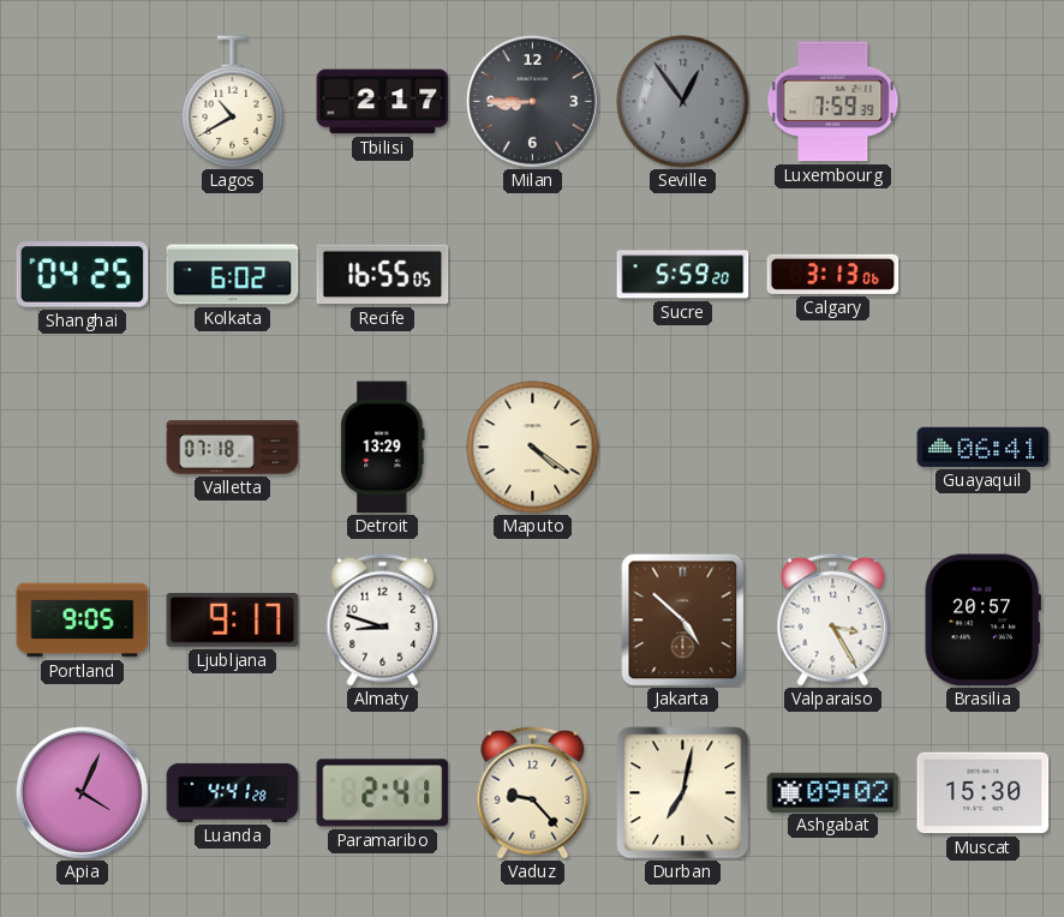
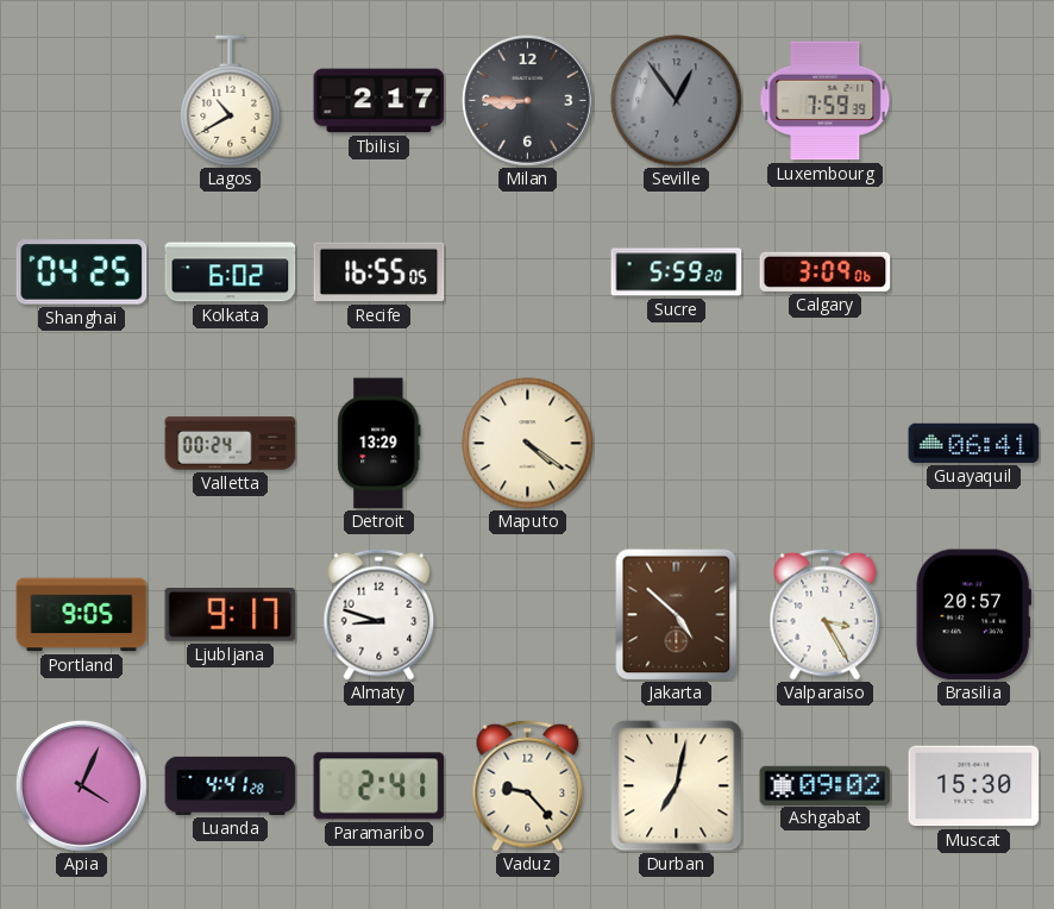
Calgary: 3:13 -> 3:09
Valletta: 07:18 -> 00:24
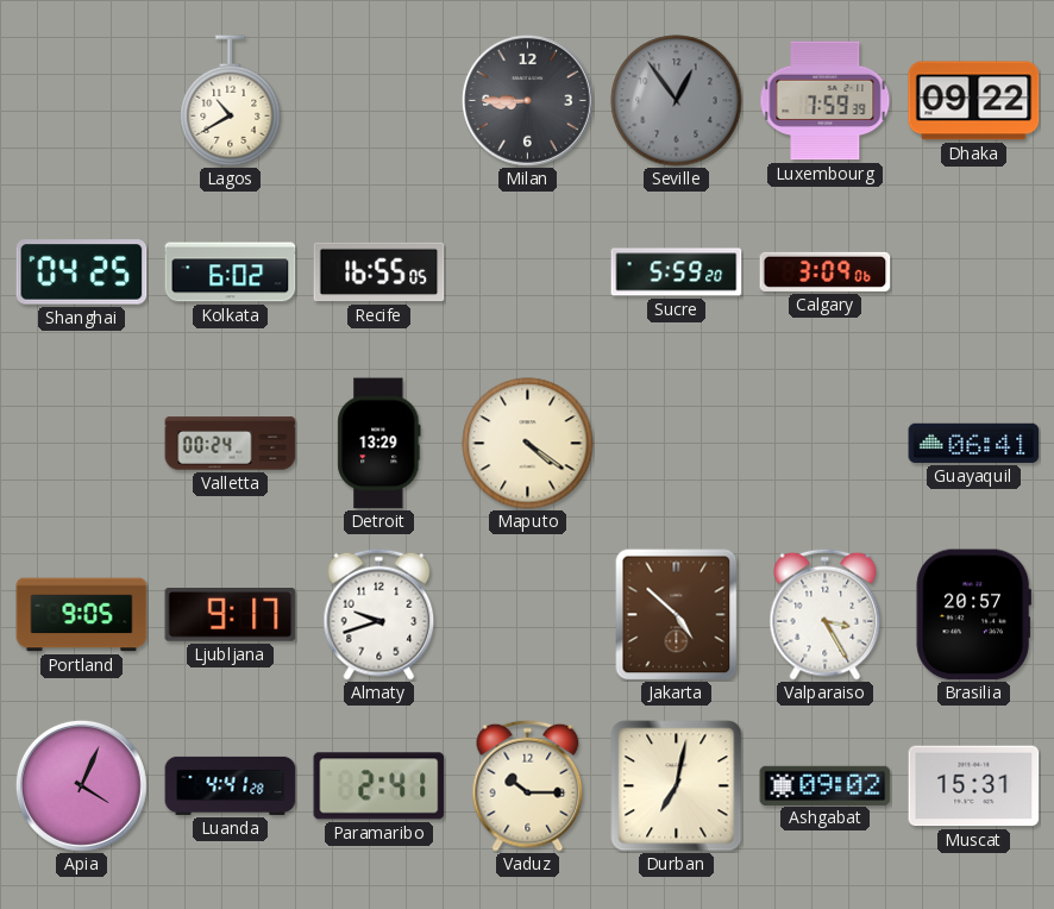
Tbilisi: 2:17 -> none
Dhaka: none -> 09:22
Almaty: 8:48 -> 9:42
Vaduz: 9:23 -> 10:15
Muscat: 15:30 -> 15:31
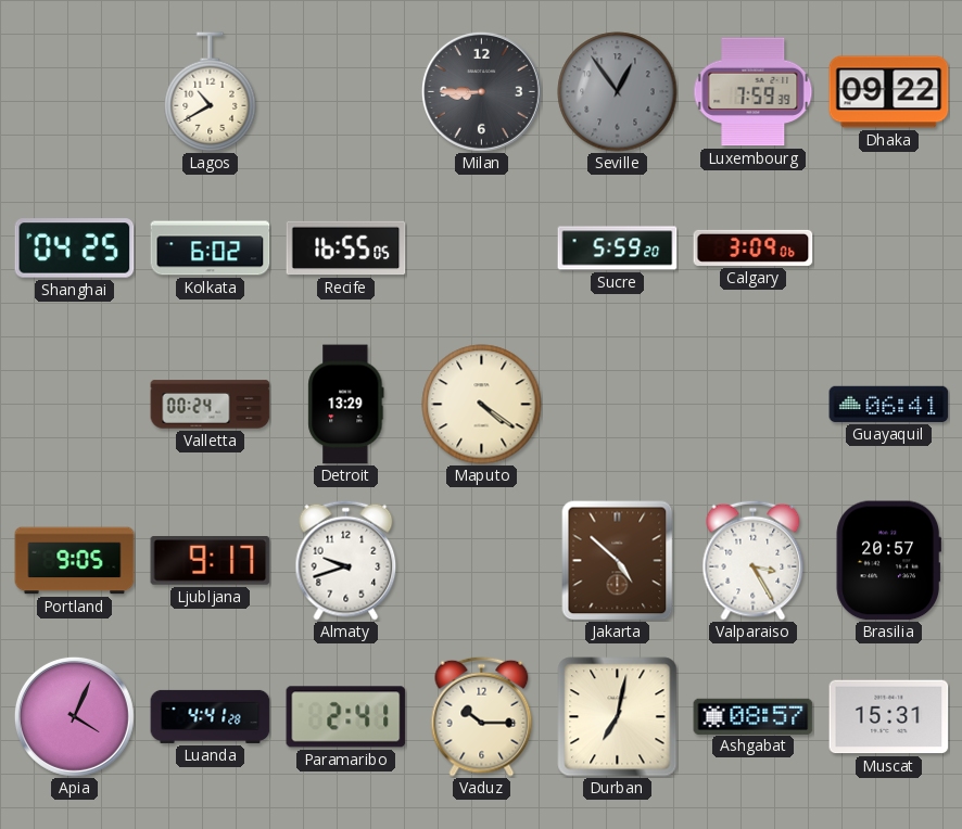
Ashgabat: 09:02 -> 08:57
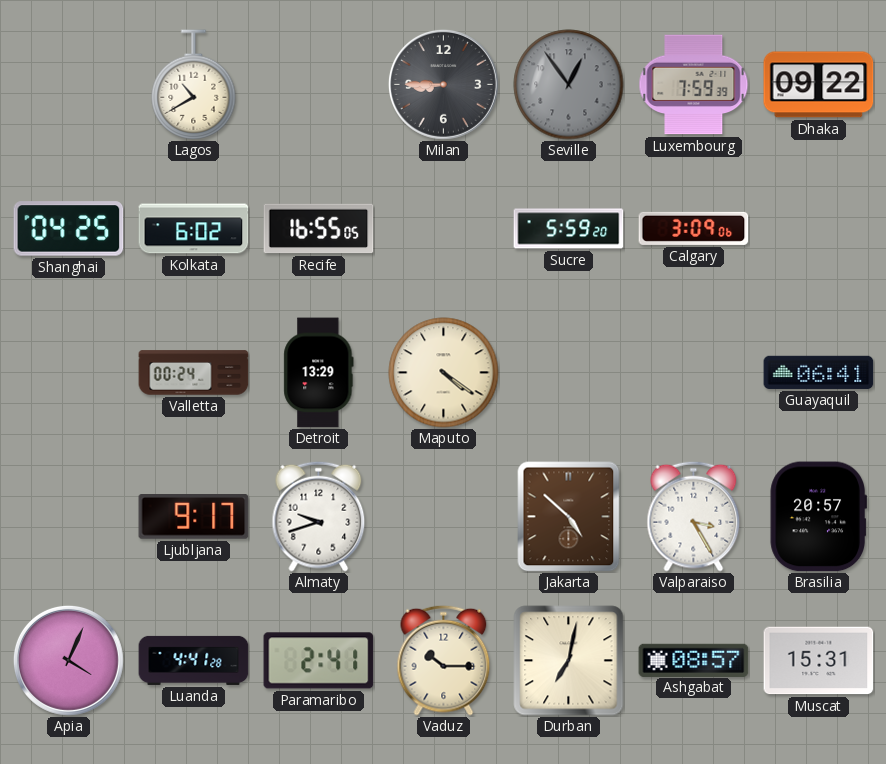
Portland: 9:05 -> none
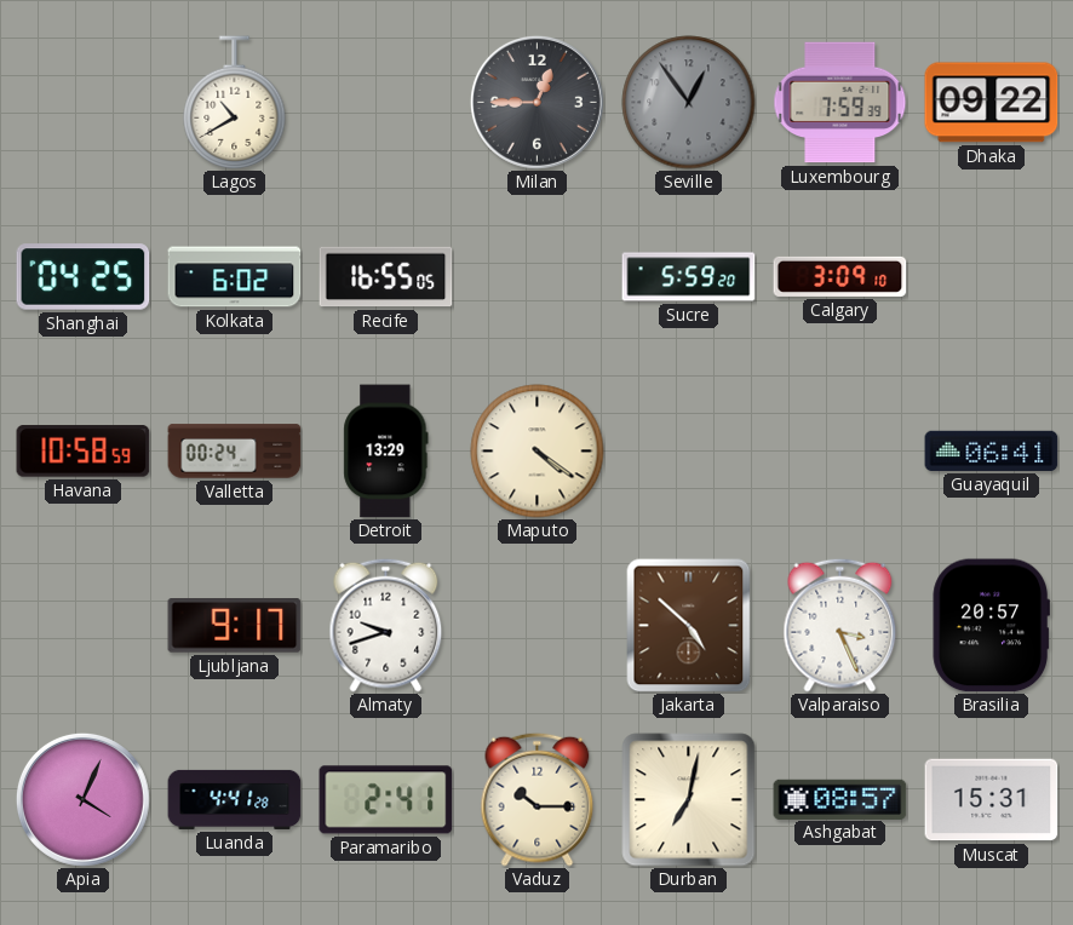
Milan: 8:45 -> 12:45
Calgary: 3:09:06 -> 3:09:10
Havana: none -> 10:58
Valparaiso: 3:25 -> 3:26
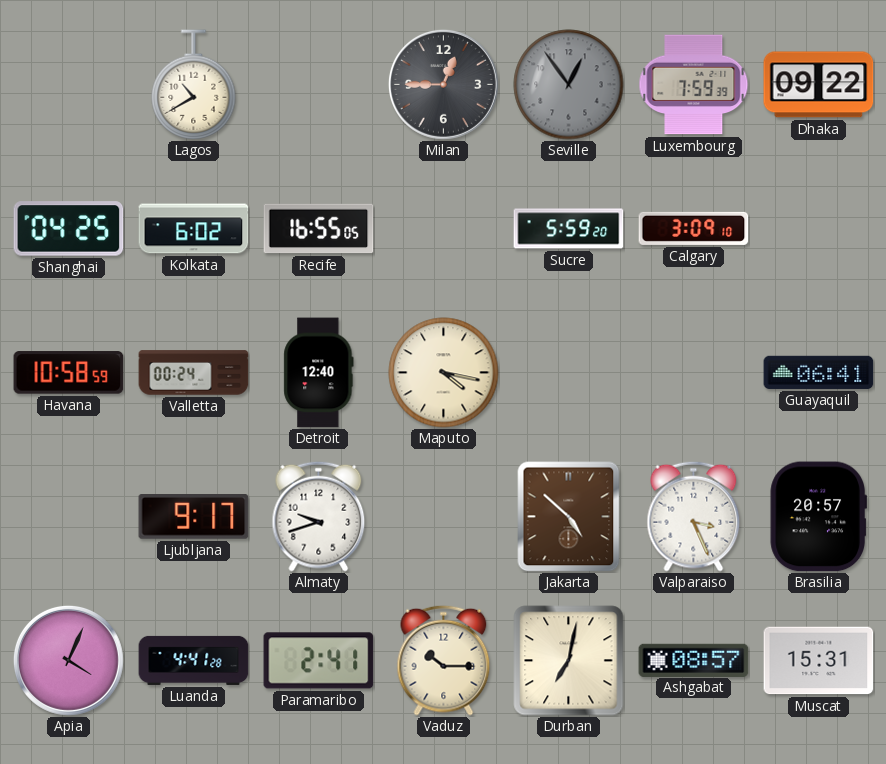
Detroit: 13:29 -> 12:40
Maputo: 4:21 -> 4:17
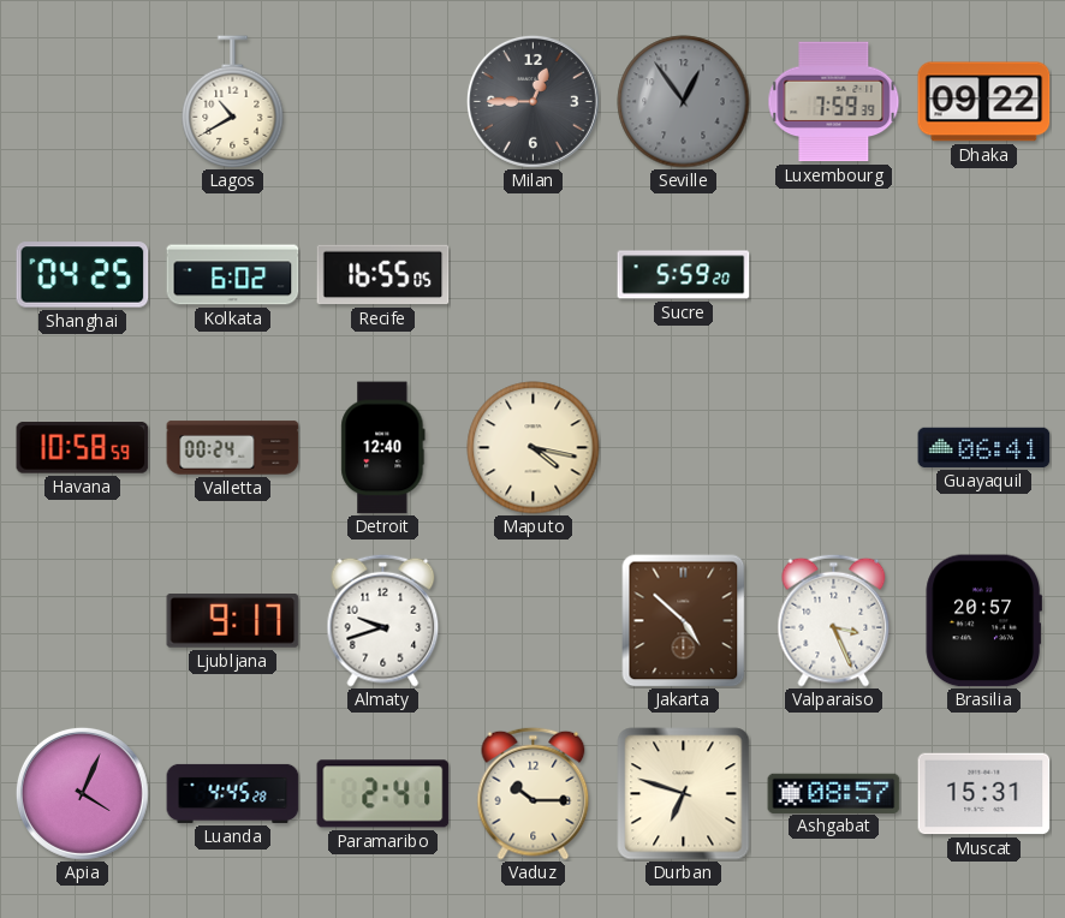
Calgary: 3:09 -> none
Luanda: 4:41 -> 4:45
Durban: 7:02 -> 6:48
